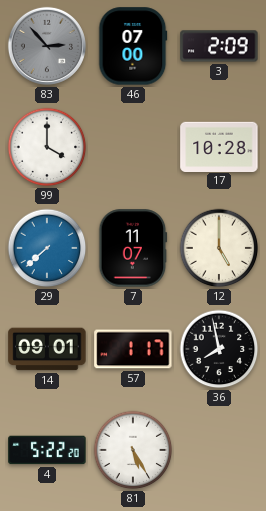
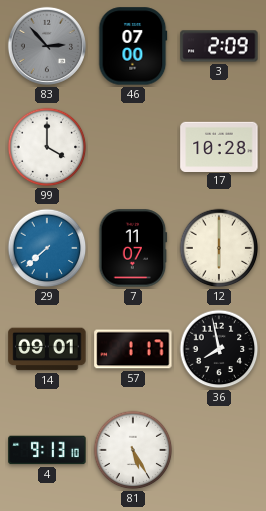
12: 5:00 -> 6:00
4: 5:22 -> 9:13
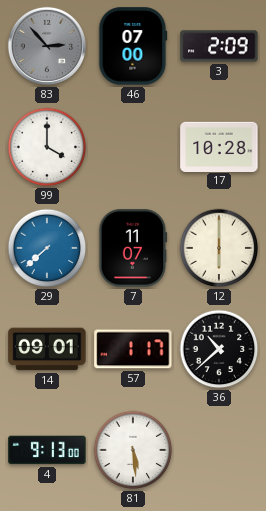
36: 7:58 -> 10:38
4: 9:13:10 -> 9:13:00
81: 5:25 -> 5:29
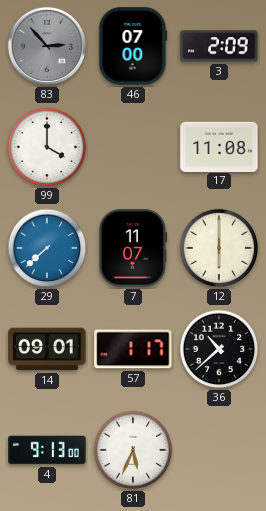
17: 10:28 -> 11:08
81: 5:29 -> 5:34
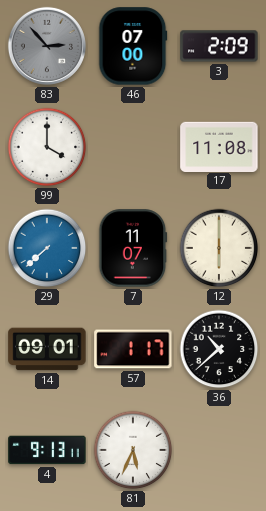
4: 9:13:00 -> 9:13:11
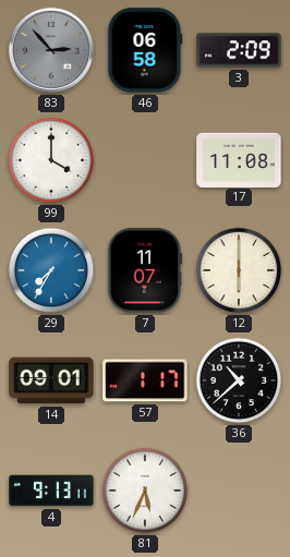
46: 07:00 -> 06:58
29: 7:38 -> 7:35
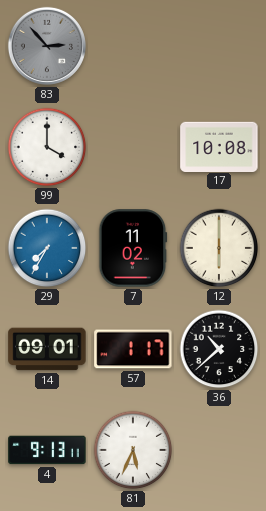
46: 06:58 -> none
3: 2:09 -> none
17: 11:08 -> 10:08
7: 11:07 -> 11:02
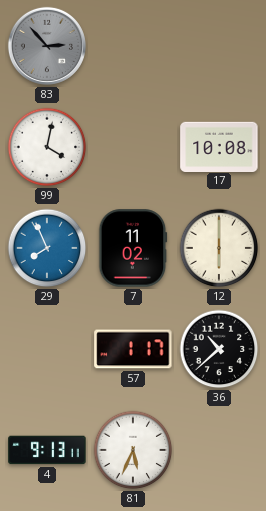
99: 4:00 -> 4:02
29: 7:35 -> 7:56
14: 09:01 -> none
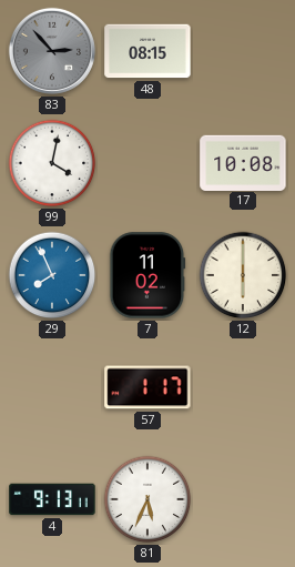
48: none -> 08:15
36: 10:38 -> none
